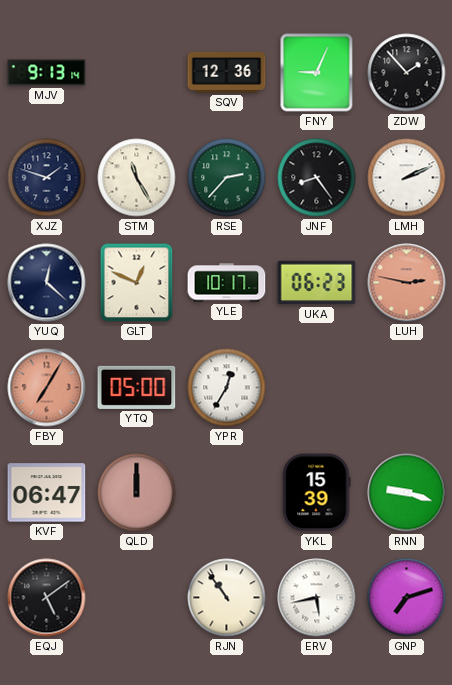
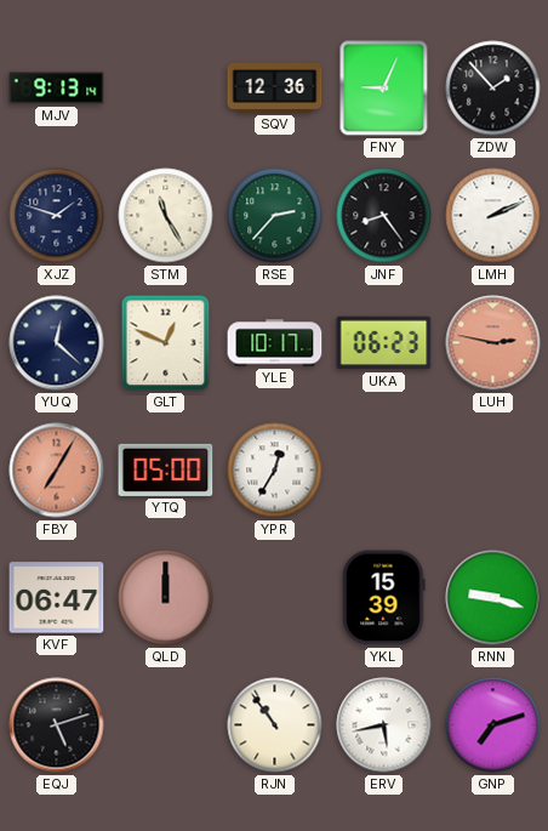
EQJ: 5:09 -> 5:12
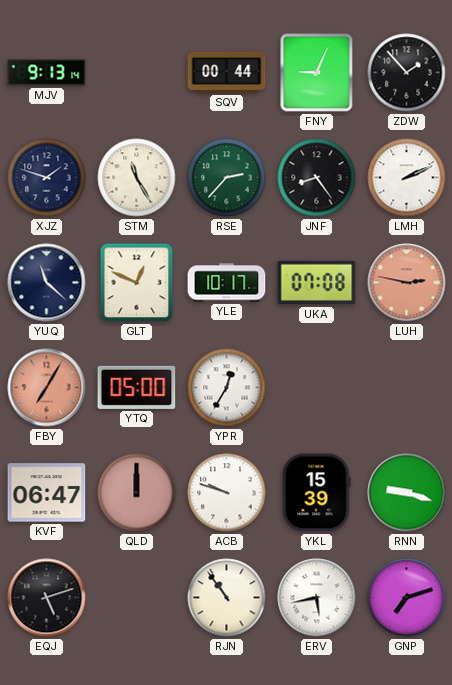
SQV: 12:36 -> 00:44
YUQ: 12:22 -> 11:22
UKA: 06:23 -> 07:08
ACB: none -> 9:48
